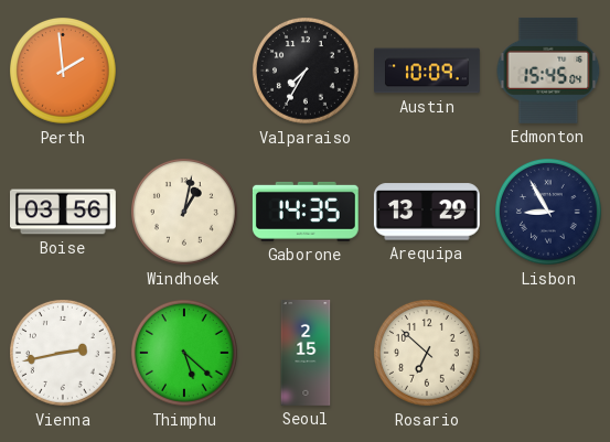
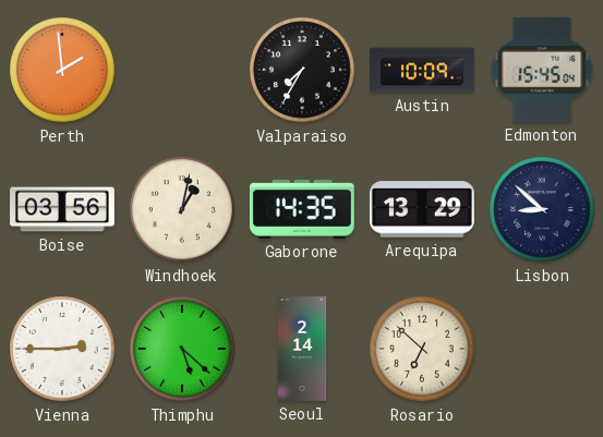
Lisbon: 8:55 -> 8:52
Vienna: 2:43 -> 2:45
Seoul: 2:15 -> 2:14
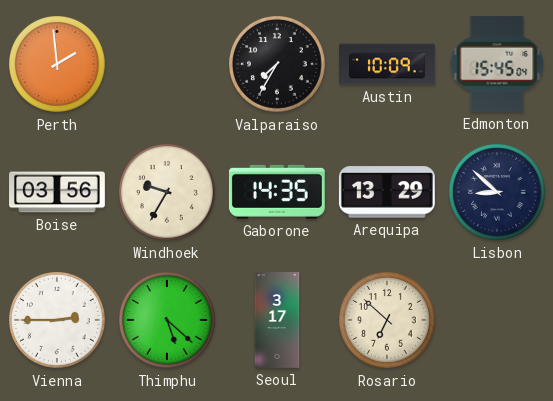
Windhoek: 1:02 -> 9:35
Seoul: 2:14 -> 3:17
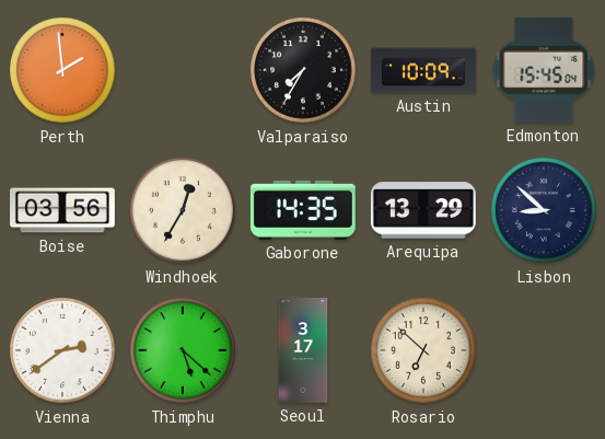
Windhoek: 9:35 -> 12:35
Vienna: 2:45 -> 2:39
